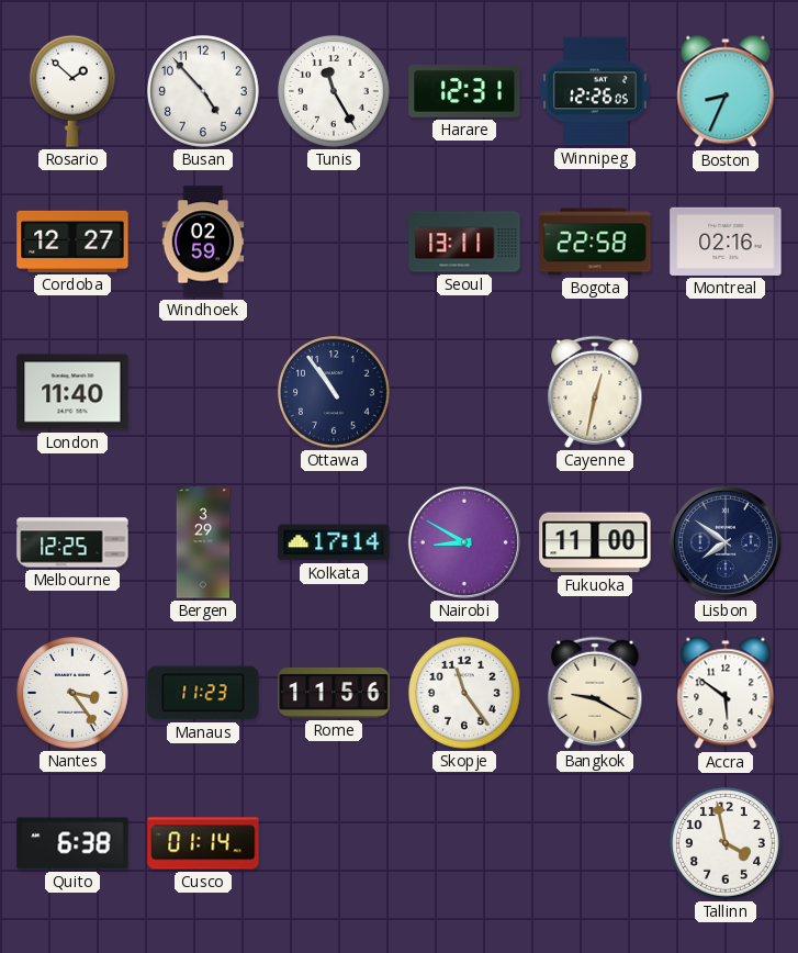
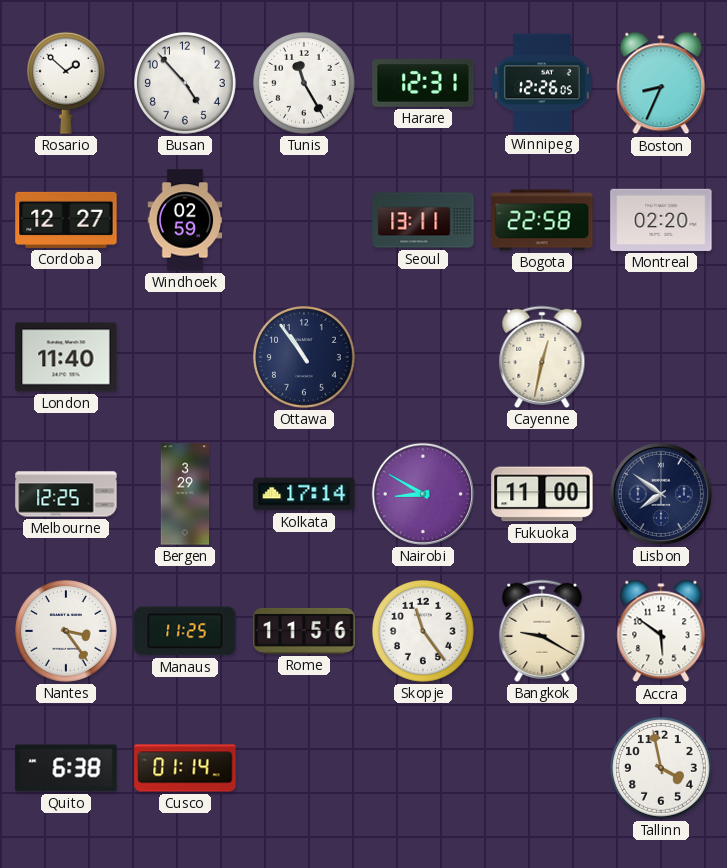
Montreal: 02:16 -> 02:20
Manaus: 11:23 -> 11:25
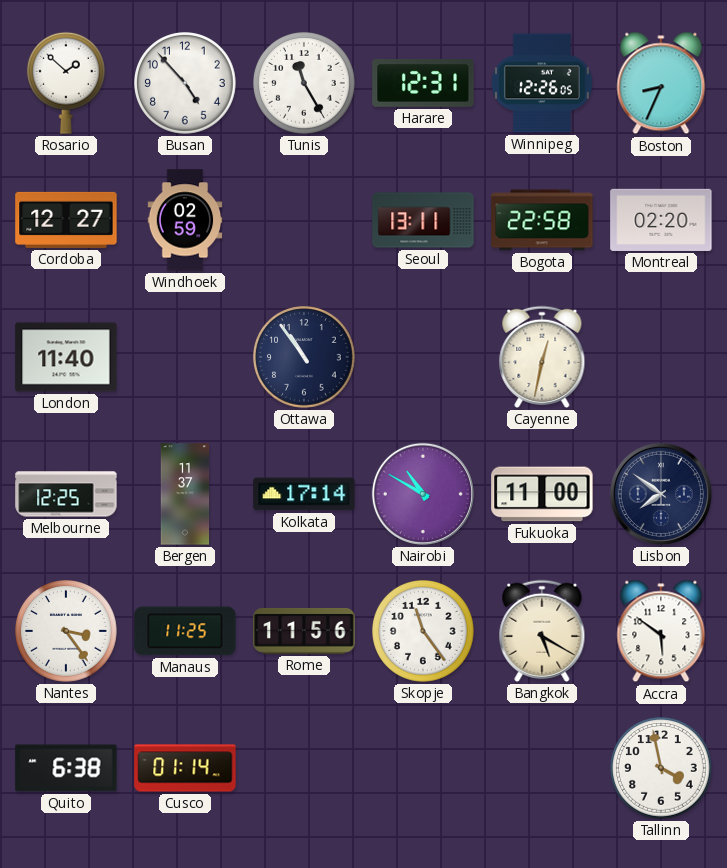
Bergen: 3:29 -> 11:37
Nairobi: 8:50 -> 10:50
Bangkok: 9:20 -> 5:20
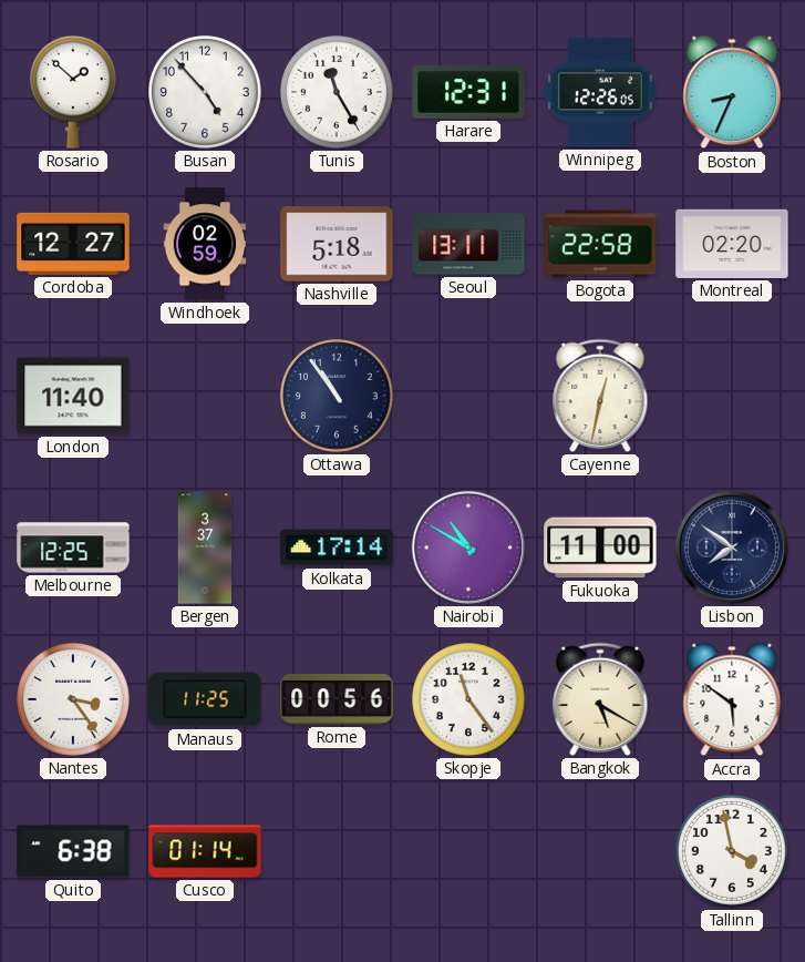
Nashville: none -> 5:18
Bergen: 11:37 -> 3:37
Rome: 11:56 -> 00:56
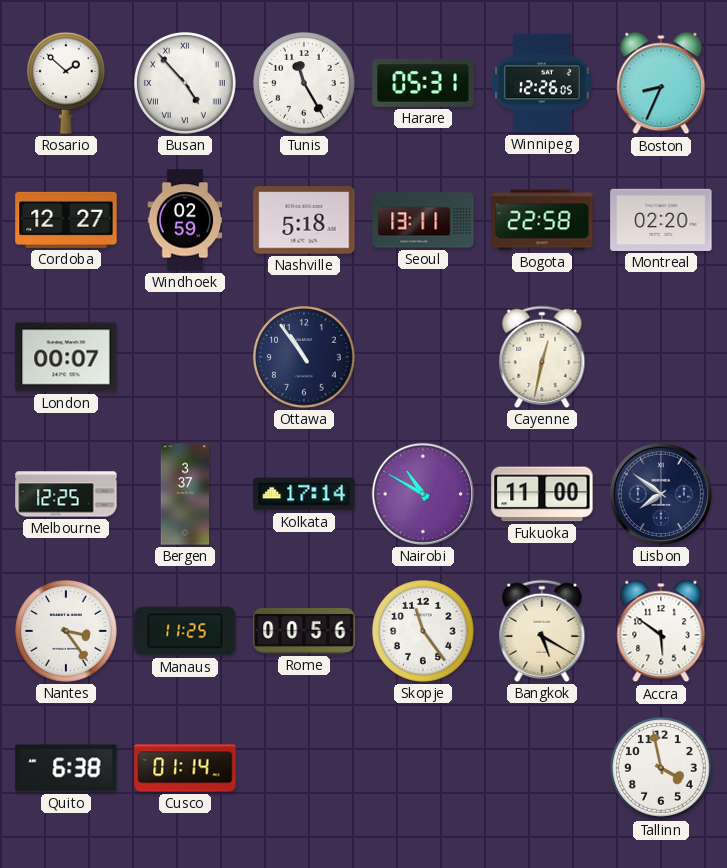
Busan numerals: Arabic -> Roman
Harare: 12:31 -> 05:31
London: 11:40 -> 00:07
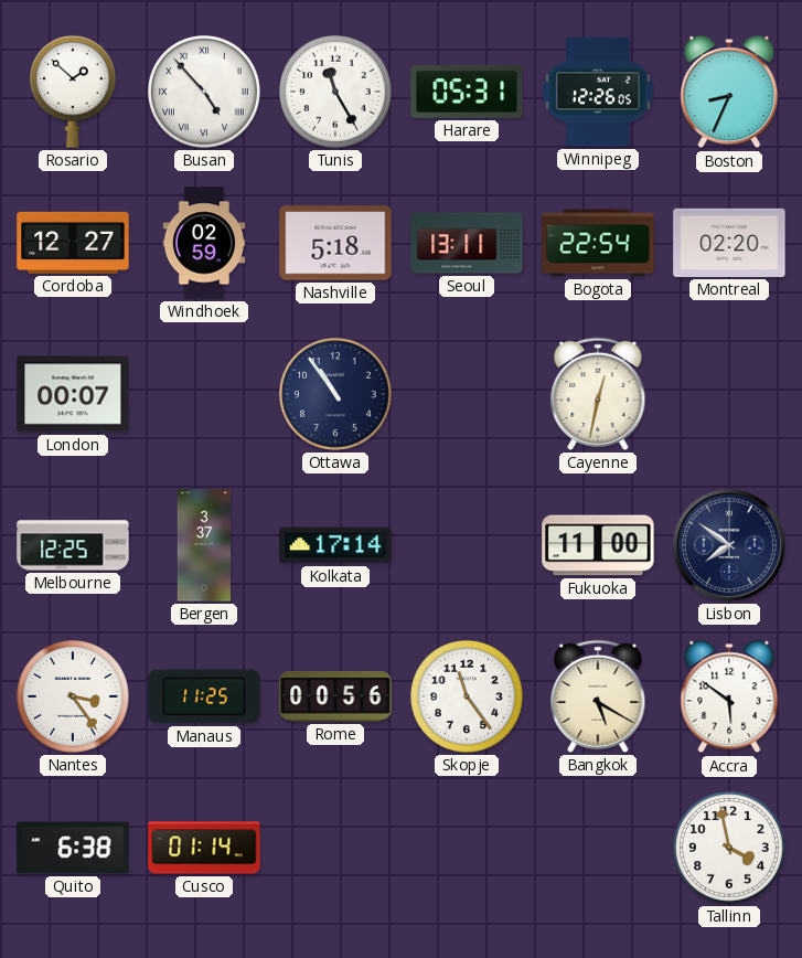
Bogota: 22:58 -> 22:54
Nairobi: 10:50 -> none
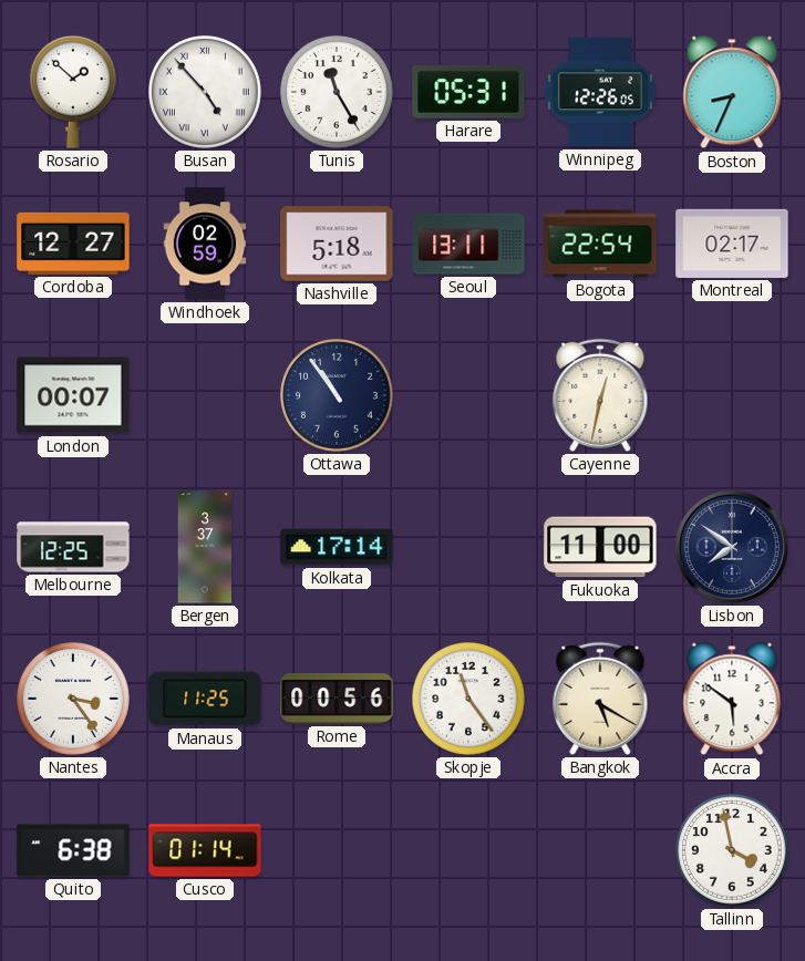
Montreal: 02:20 -> 02:17
